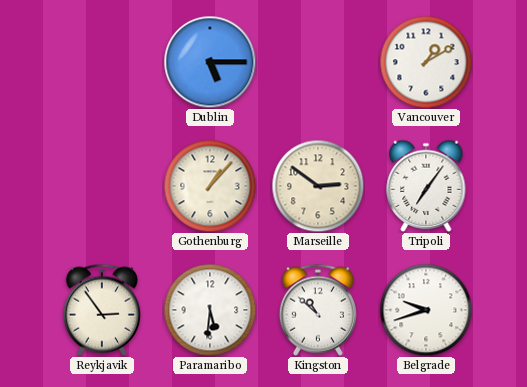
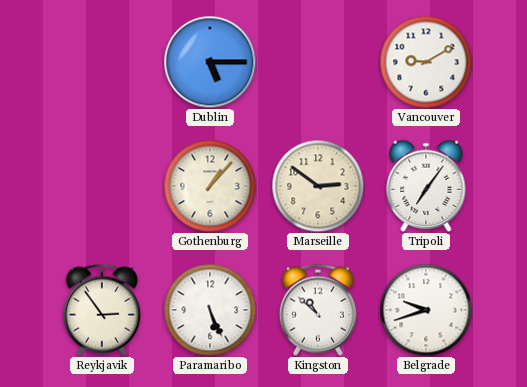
Vancouver: 1:10 -> 9:10
Paramaribo: 5:31 -> 5:26
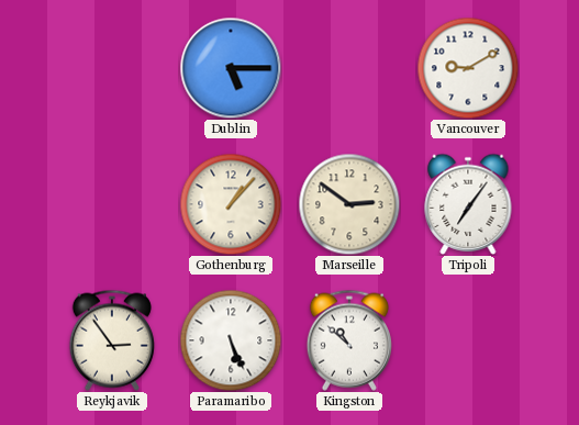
Belgrade: 9:42 -> none
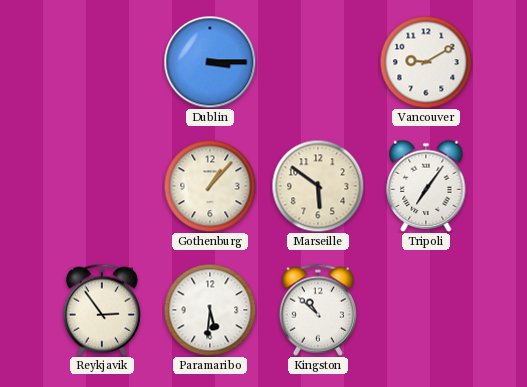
Dublin: 5:15 -> 3:15
Marseille: 2:51 -> 5:51
Paramaribo: 5:26 -> 5:31
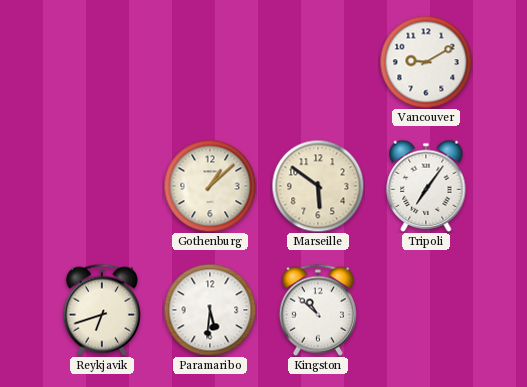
Dublin: 3:15 -> none
Gothenburg: 1:07 -> 1:08
Reykjavik: 2:54 -> 6:42
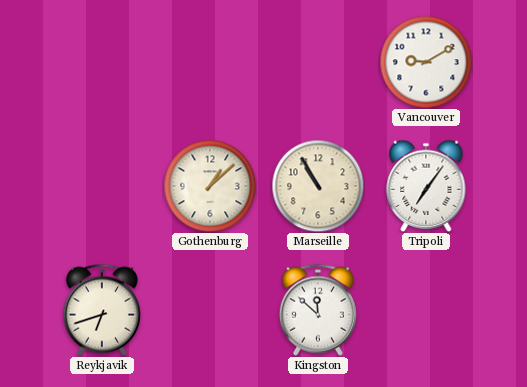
Marseille: 5:51 -> 10:55
Paramaribo: 5:31 -> none
Kingston: 10:52 -> 11:52
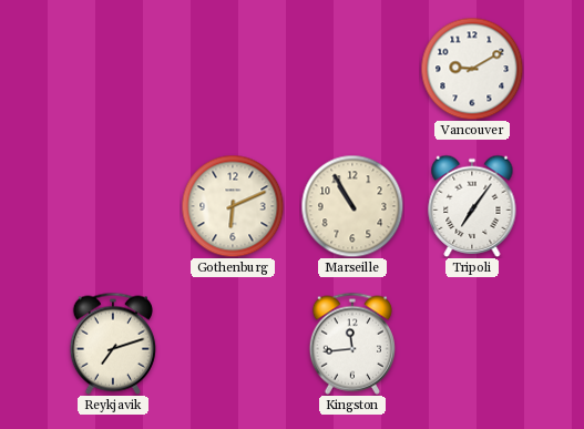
Gothenburg: 1:08 -> 6:11
Reykjavik: 6:42 -> 7:12
Kingston: 11:52 -> 11:44
